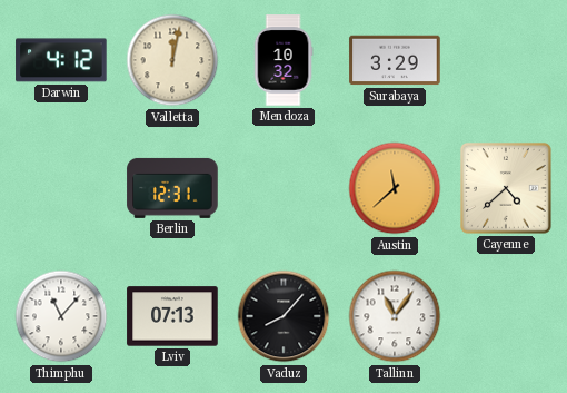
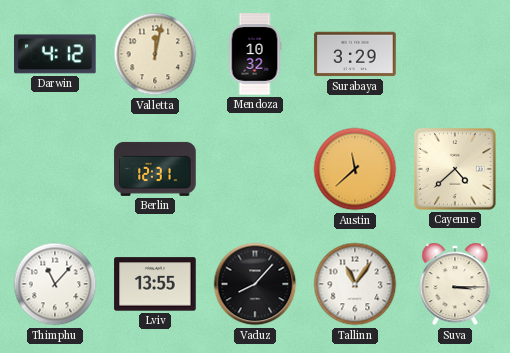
Lviv: 07:13 -> 13:55
Suva: none -> 3:15
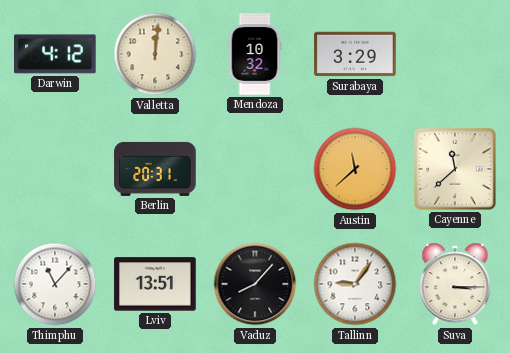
Valletta: 12:02 -> 12:01
Berlin: 12:31 -> 20:31
Cayenne: 4:38 -> 11:38
Lviv: 13:55 -> 13:51
Tallinn: 11:06 -> 9:06
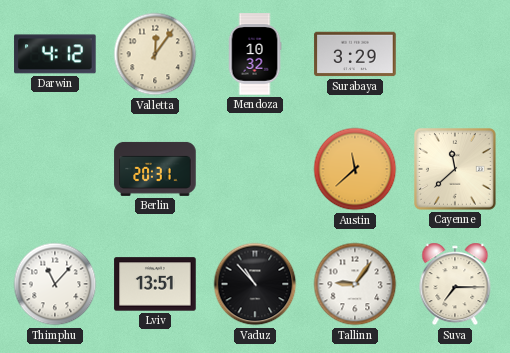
Valletta: 12:01 -> 12:06
Vaduz: 8:07 -> 10:53
Suva: 3:15 -> 7:15
